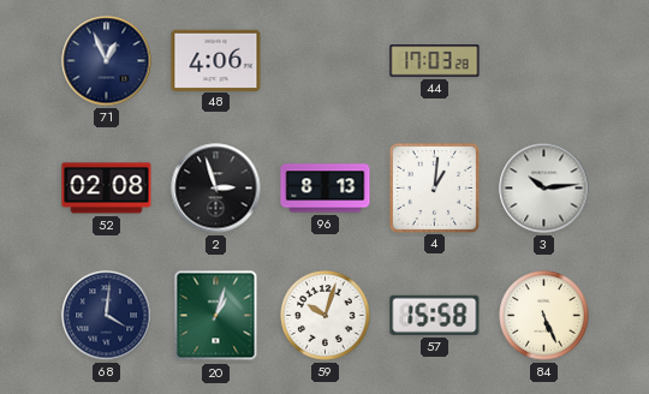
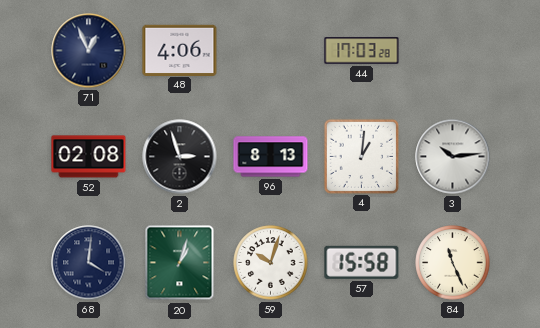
84: 5:26 -> 11:26
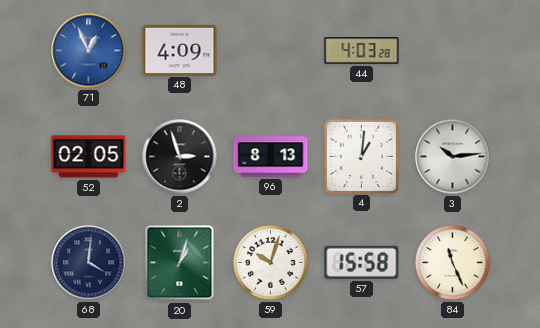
71 dial: navy -> blue
48: 4:06 -> 4:09
44: 17:03 -> 4:03
52: 02:08 -> 02:05
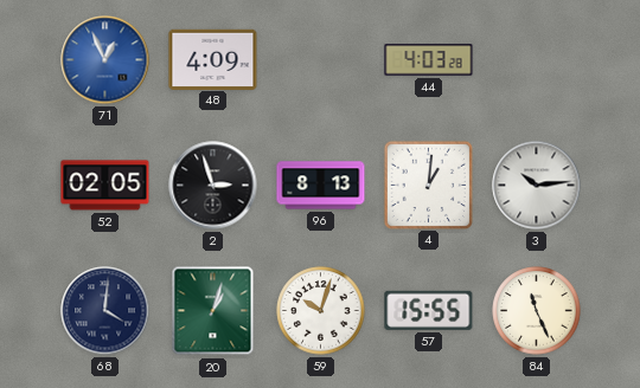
57: 15:58 -> 15:55
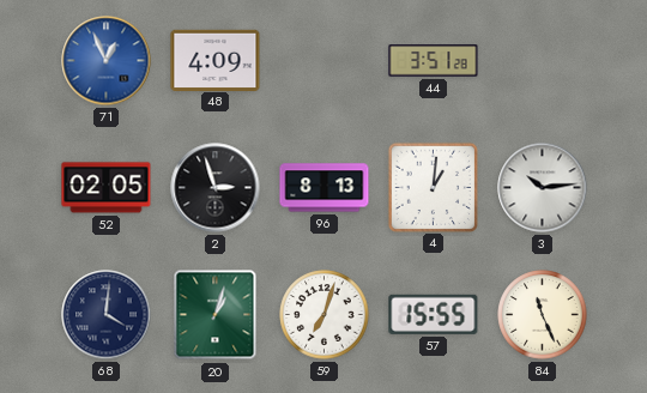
44: 4:03 -> 3:51
59: 10:03 -> 7:03
